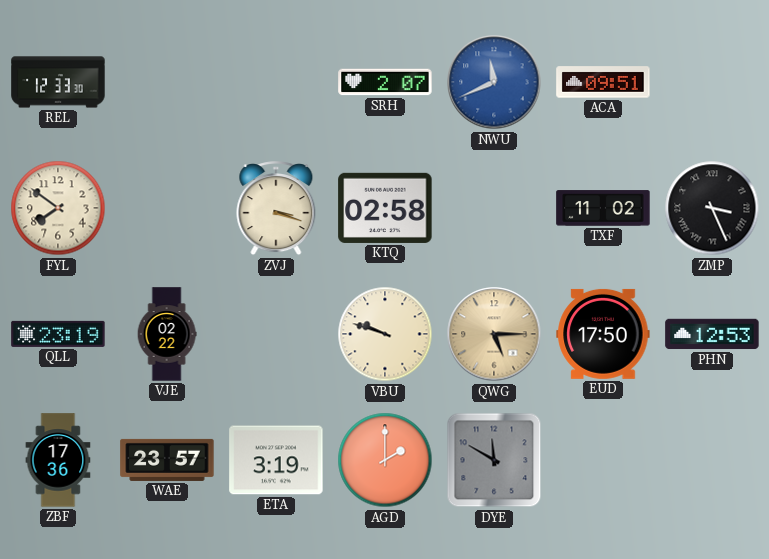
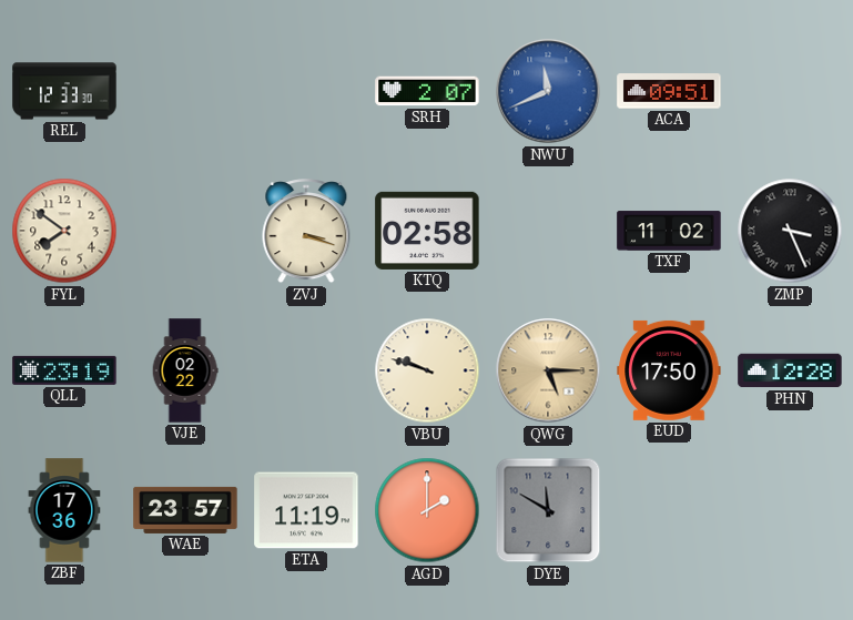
PHN: 12:53 -> 12:28
ETA: 3:19 -> 11:19
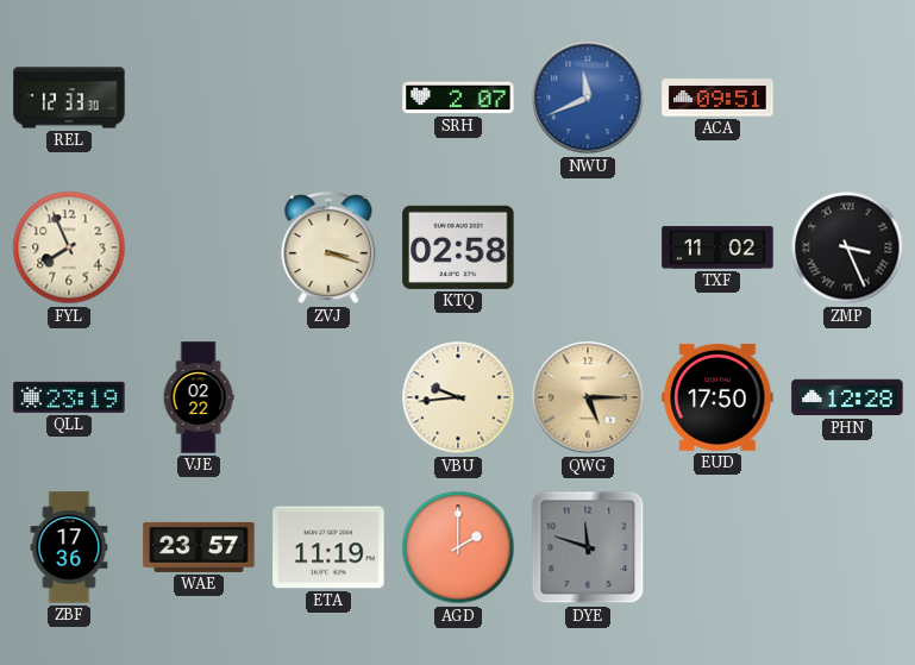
FYL: 7:51 -> 7:56
VBU: 9:48 -> 9:44
DYE: 11:50 -> 11:48
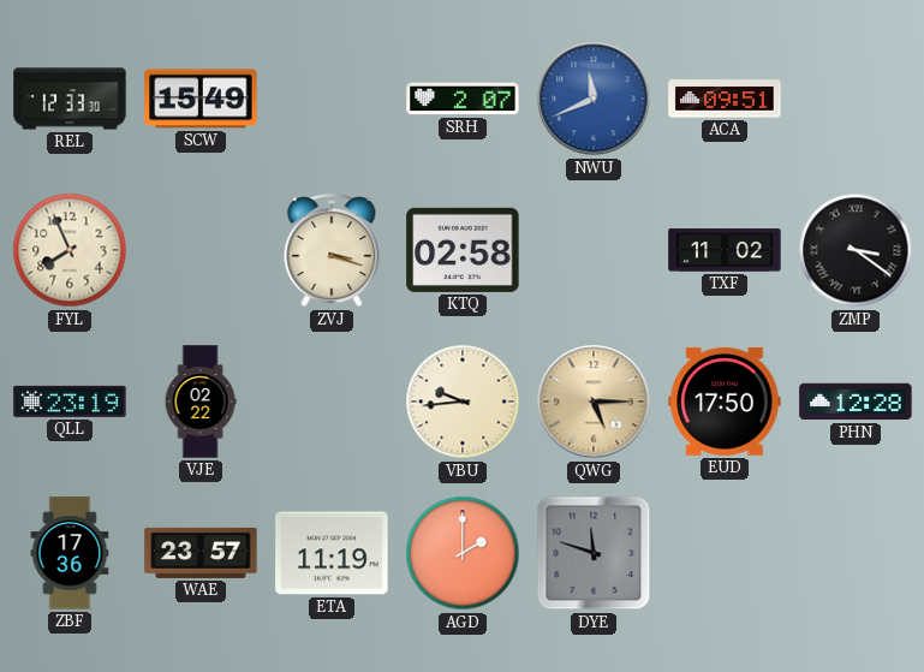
SCW: none -> 15:49
ZMP: 3:26 -> 3:21
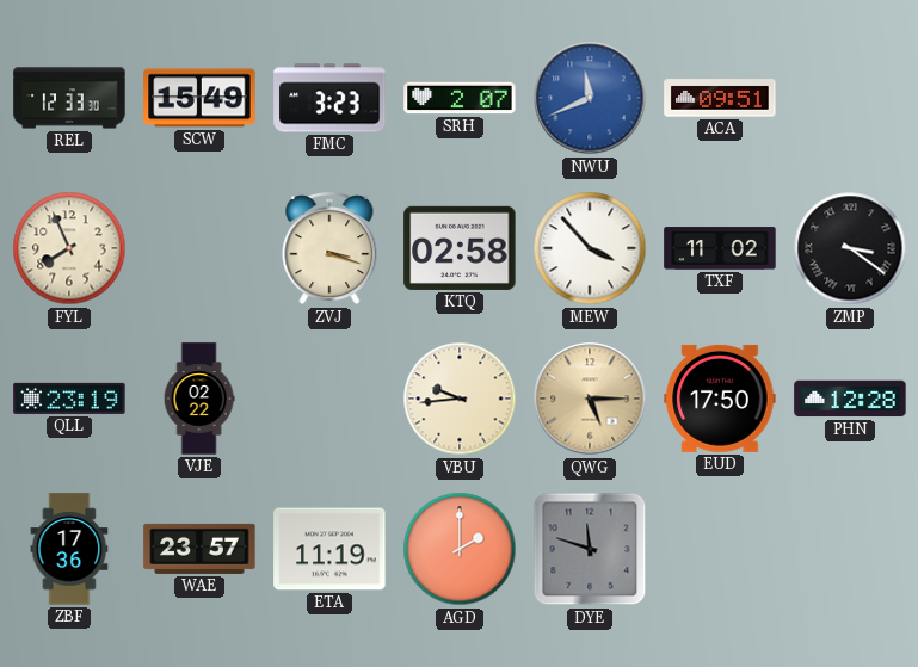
FMC: none -> 3:23
MEW: none -> 3:53
